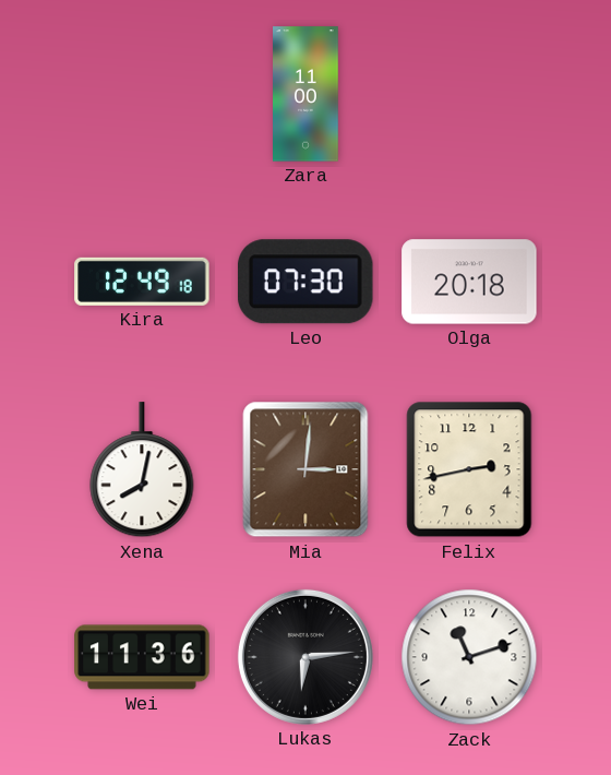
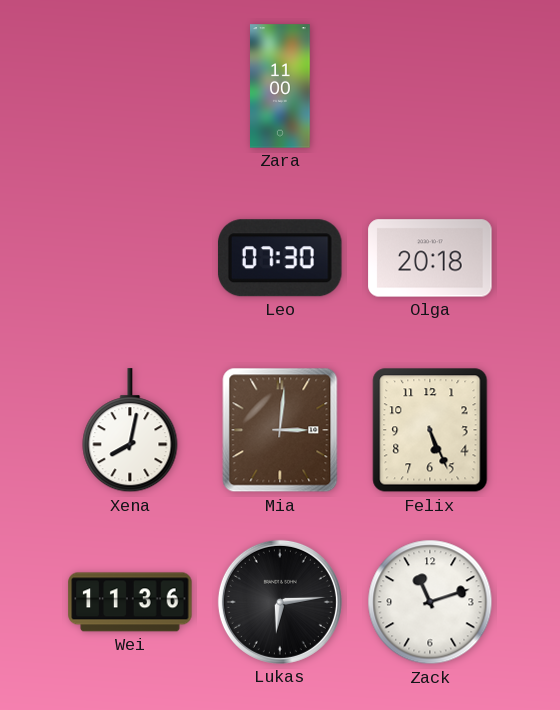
Kira: 12:49 -> none
Felix: 2:43 -> 5:26
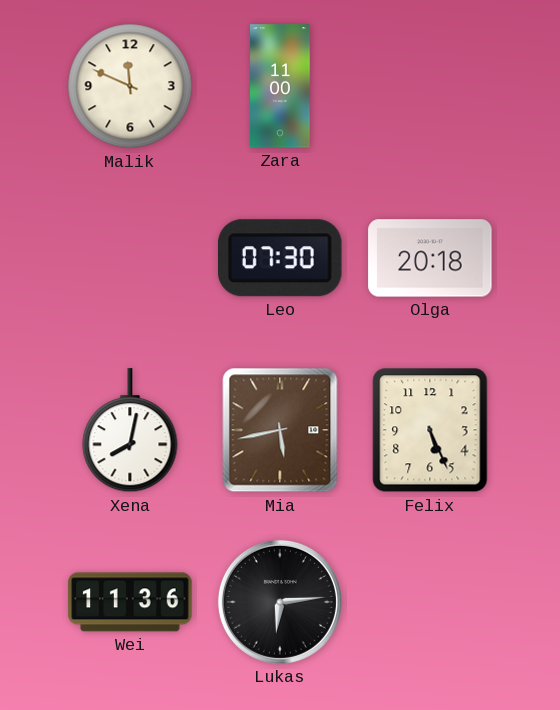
Malik: none -> 11:49
Mia: 3:01 -> 5:43
Zack: 11:12 -> none
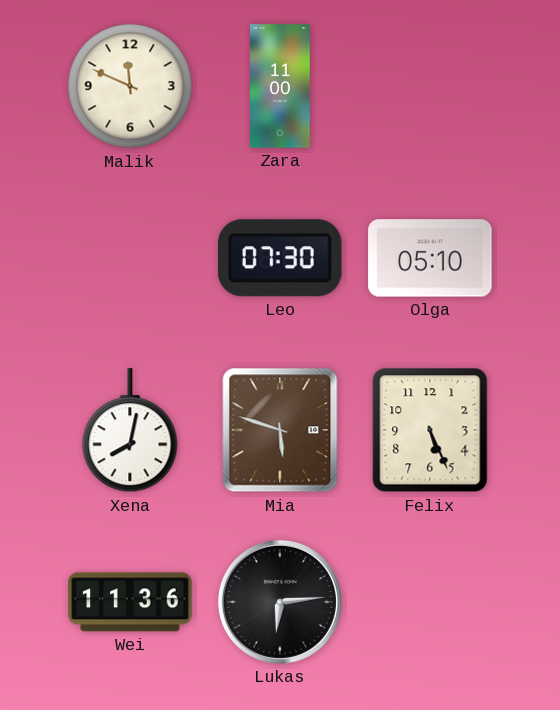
Olga: 20:18 -> 05:10
Mia: 5:43 -> 5:48
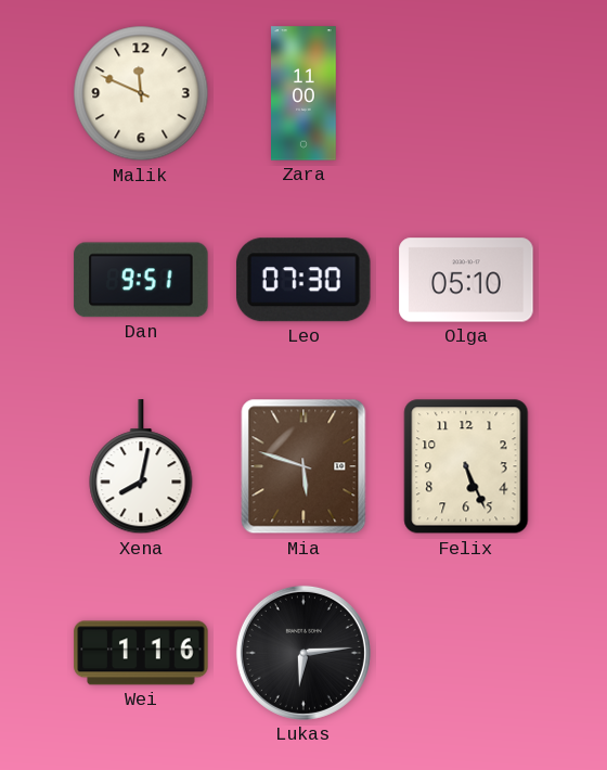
Dan: none -> 9:51
Wei: 11:36 -> 1:16
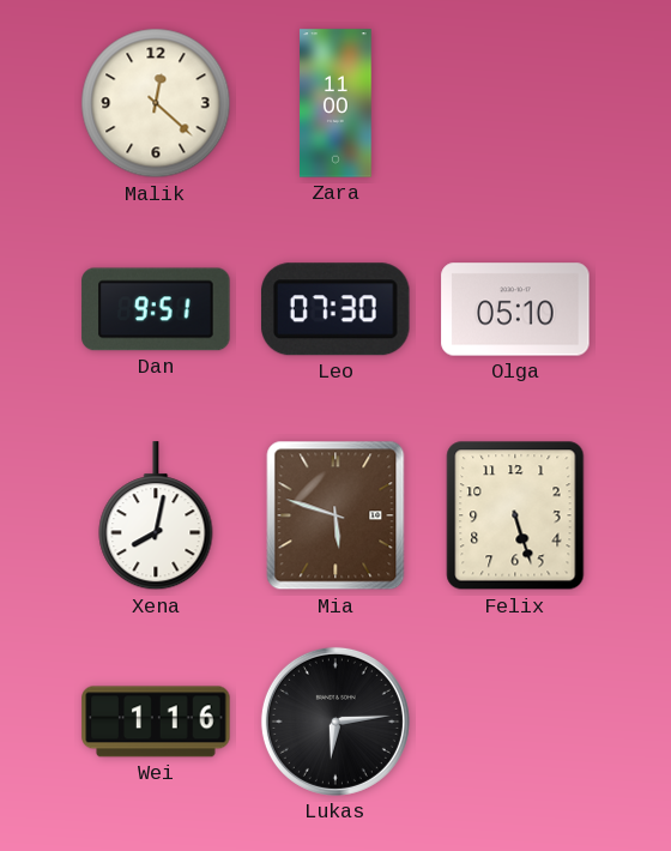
Malik: 11:49 -> 12:22
Felix: 5:26 -> 5:27
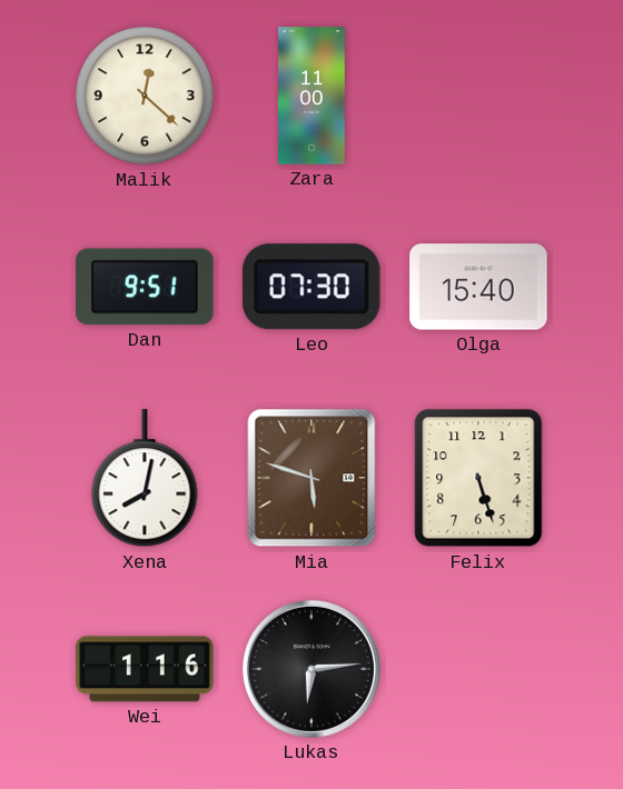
Olga: 05:10 -> 15:40
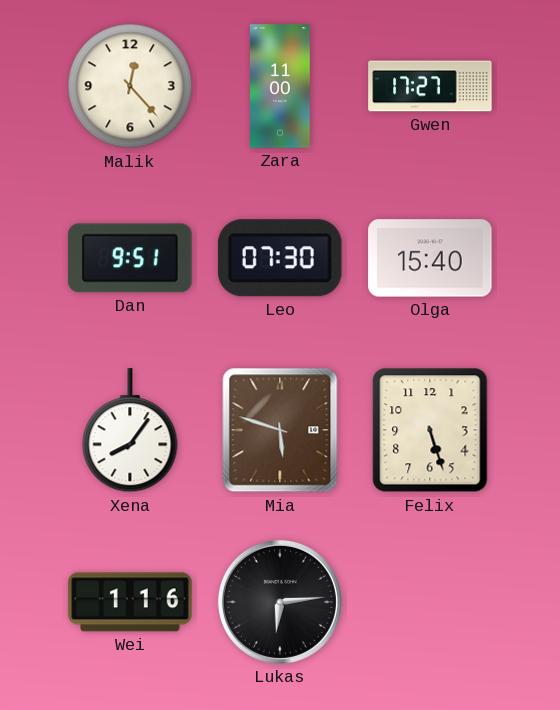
Malik: 12:22 -> 12:23
Gwen: none -> 17:27
Xena: 8:02 -> 8:06
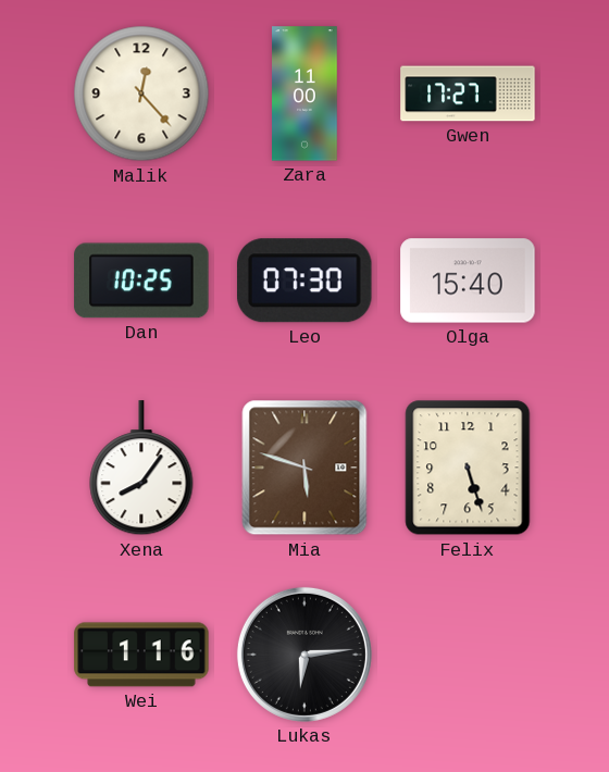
Dan: 9:51 -> 10:25
